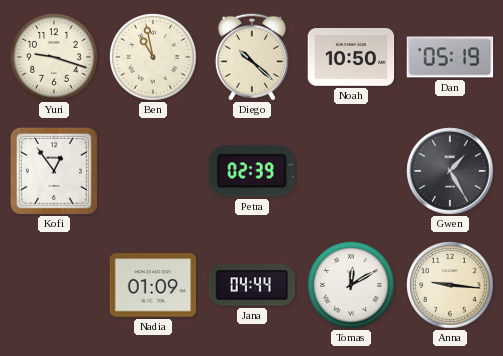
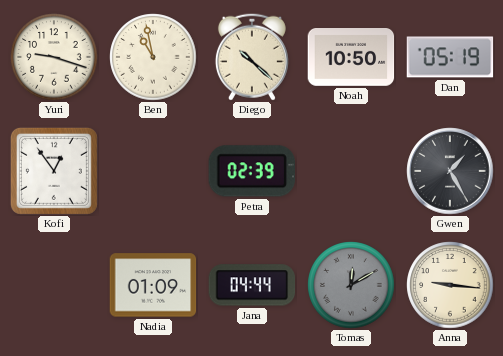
Tomas dial: white -> grey
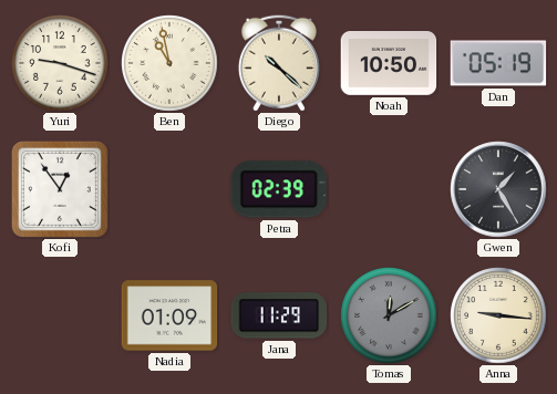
Jana: 04:44 -> 11:29
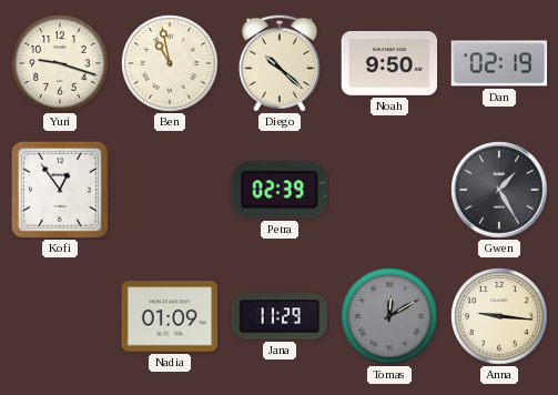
Noah: 10:50 -> 9:50
Dan: 05:19 -> 02:19
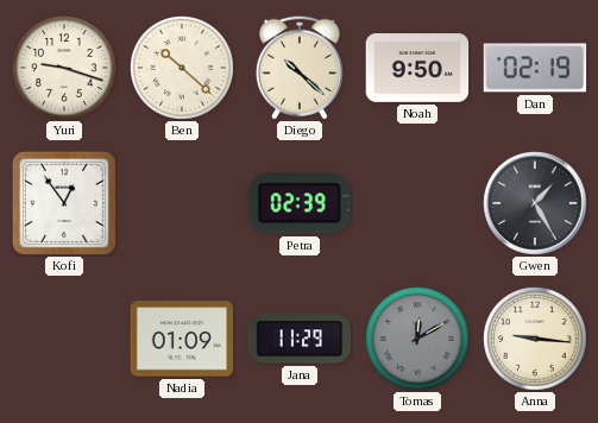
Ben: 10:58 -> 10:22
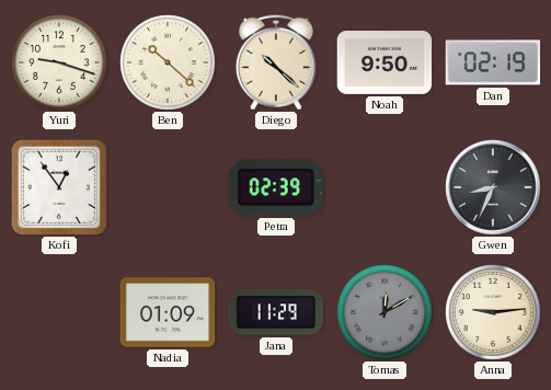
Gwen: 1:25 -> 8:34
Anna: 9:16 -> 9:14
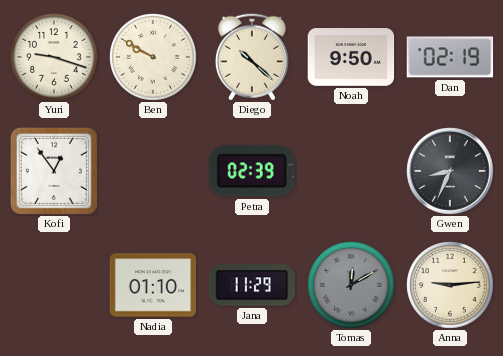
Ben: 10:22 -> 9:50
Nadia: 01:09 -> 01:10
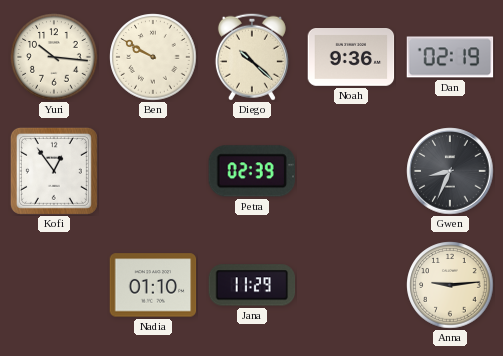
Yuri: 9:18 -> 10:16
Noah: 9:50 -> 9:36
Tomas: 12:10 -> none
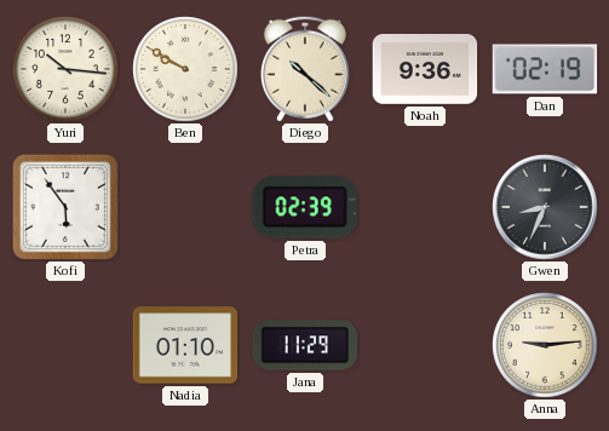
Kofi: 12:54 -> 5:54
